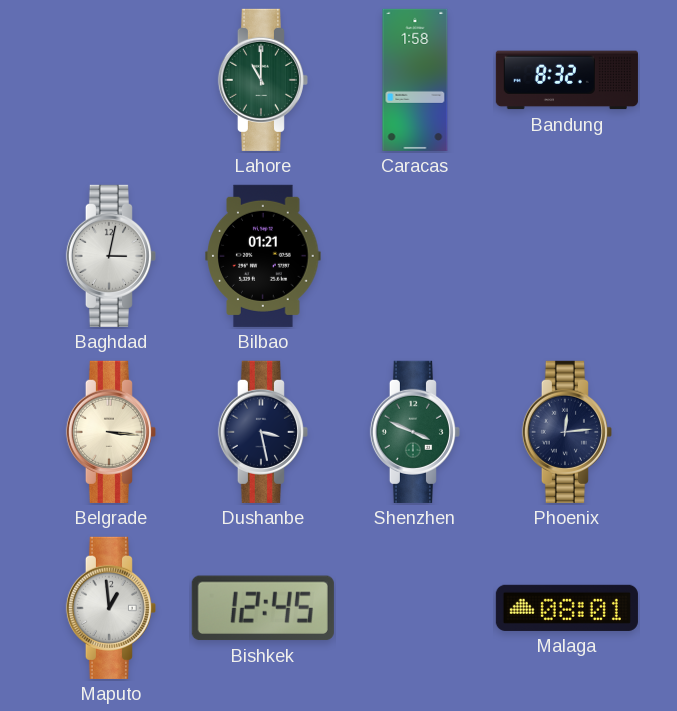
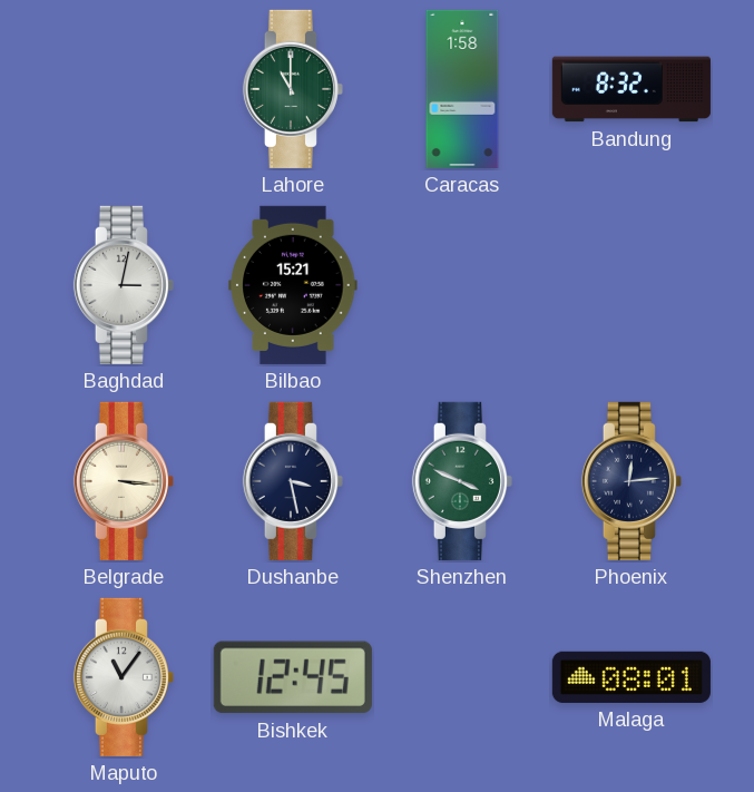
Bilbao: 01:21 -> 15:21
Maputo: 12:59 -> 11:06
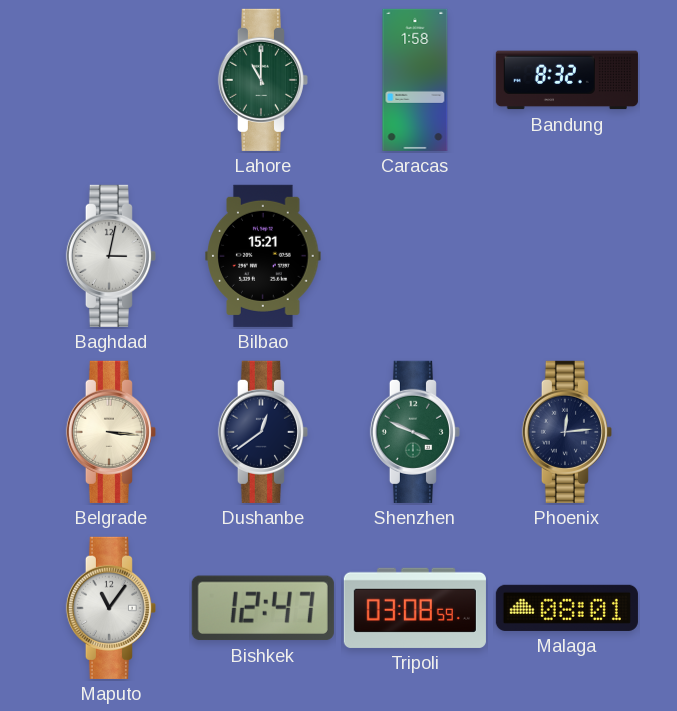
Dushanbe: 3:28 -> 12:39
Bishkek: 12:45 -> 12:47
Tripoli: none -> 03:08
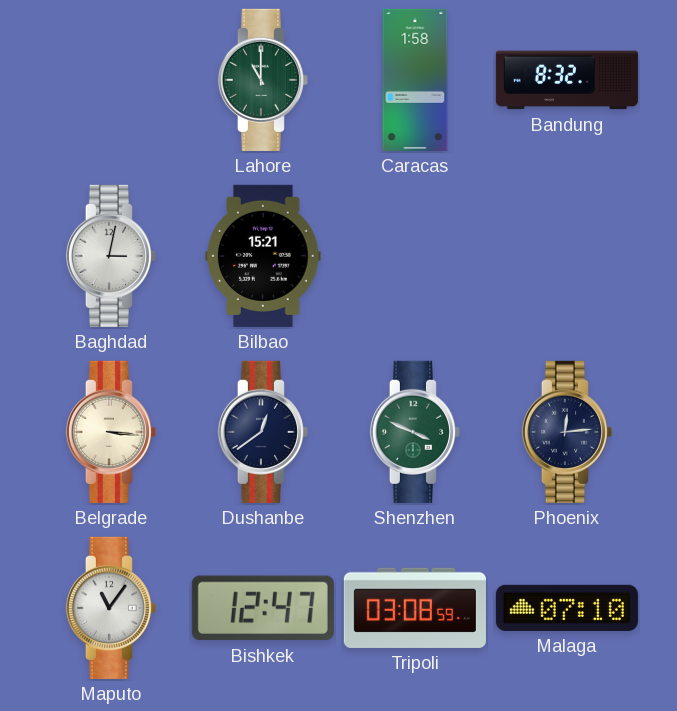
Malaga: 08:01 -> 07:10
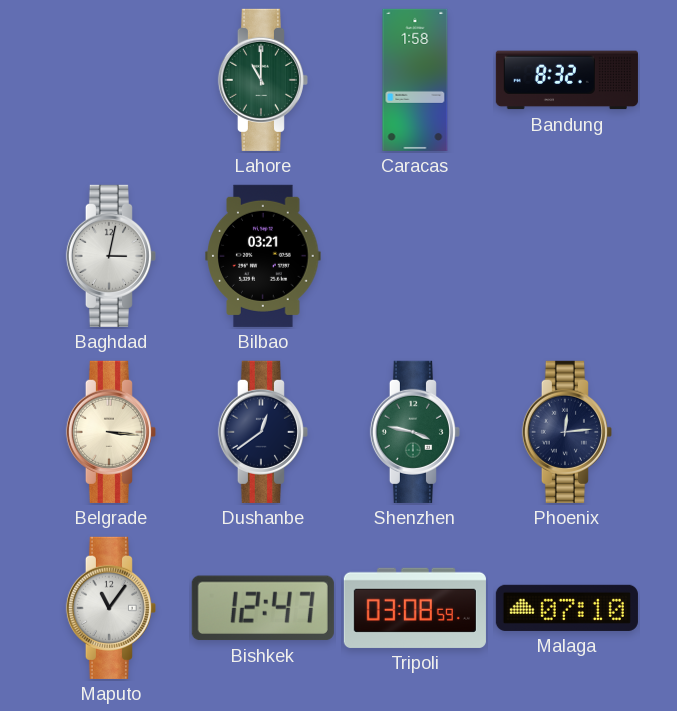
Bilbao: 15:21 -> 03:21
Shenzhen: 3:49 -> 3:47
